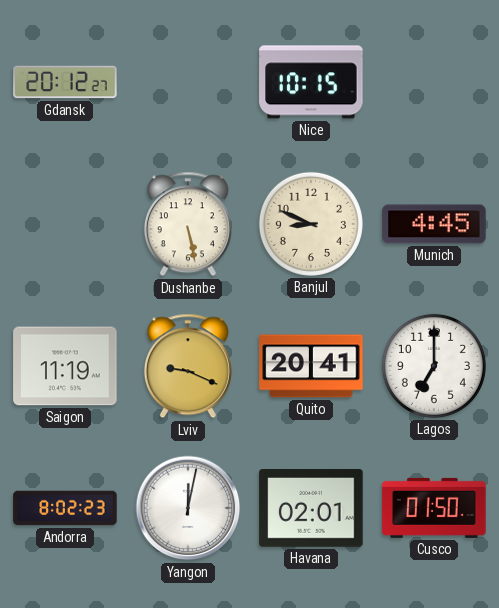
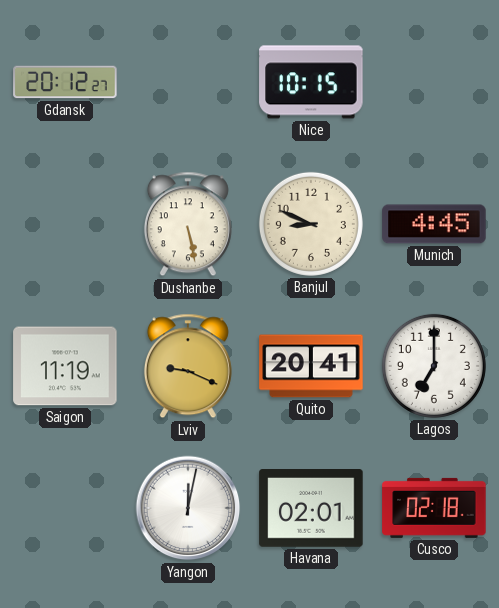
Andorra: 8:02 -> none
Cusco: 01:50 -> 02:18
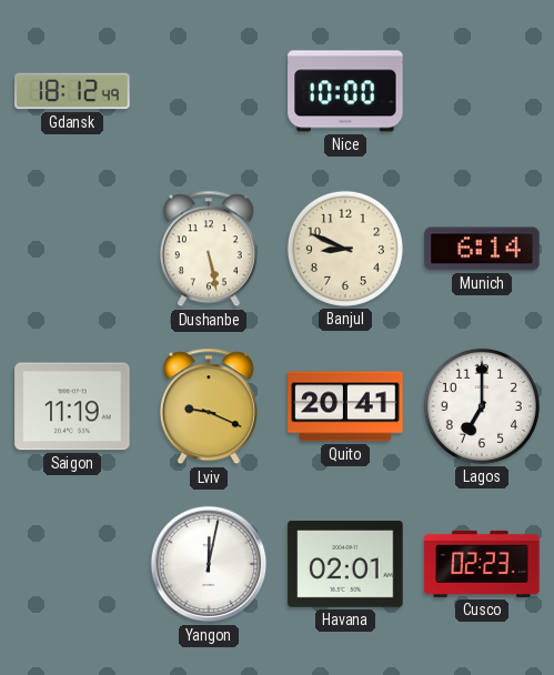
Gdansk: 20:12 -> 18:12
Nice: 10:15 -> 10:00
Munich: 4:45 -> 6:14
Cusco: 02:18 -> 02:23
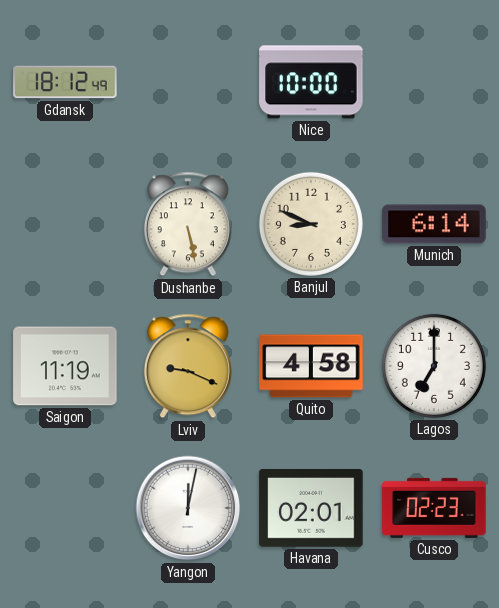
Quito: 20:41 -> 4:58
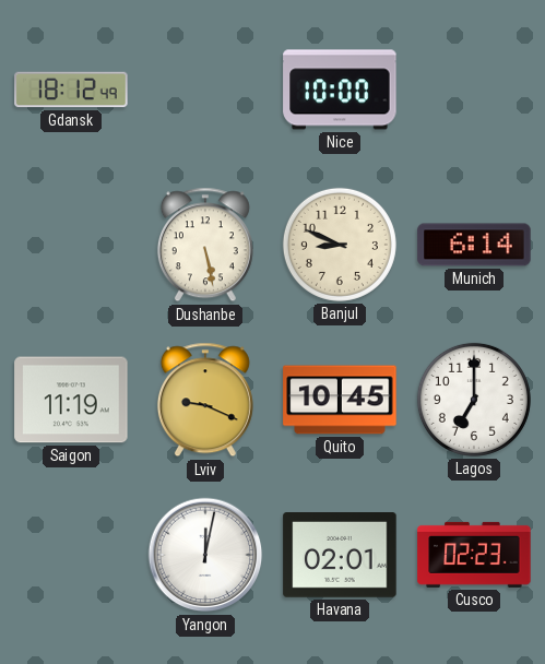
Quito: 4:58 -> 10:45
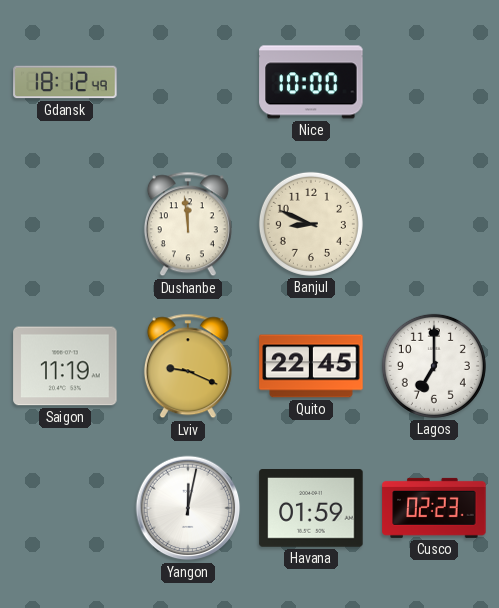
Dushanbe: 5:28 -> 11:59
Munich: 6:14 -> none
Quito: 10:45 -> 22:45
Havana: 02:01 -> 01:59
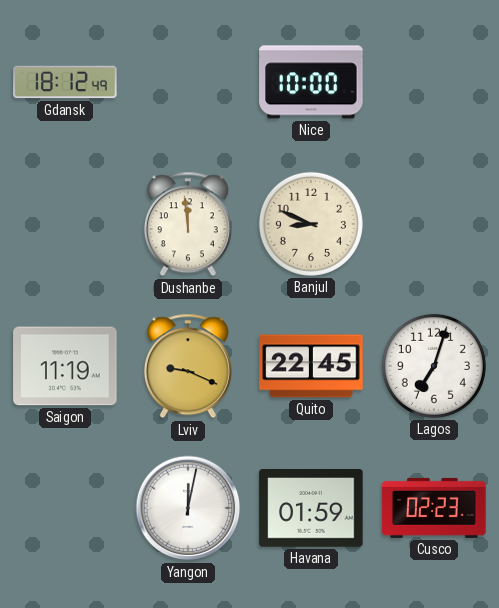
Lagos: 7:00 -> 7:03
